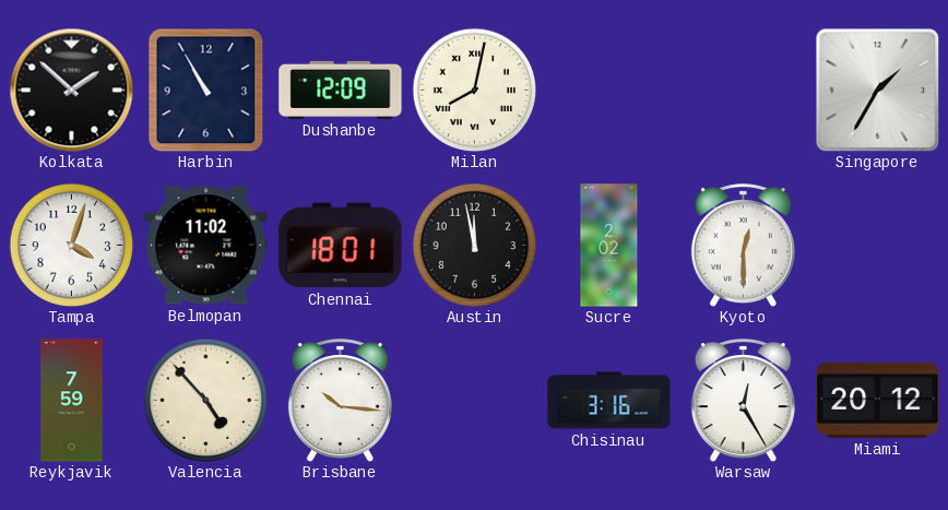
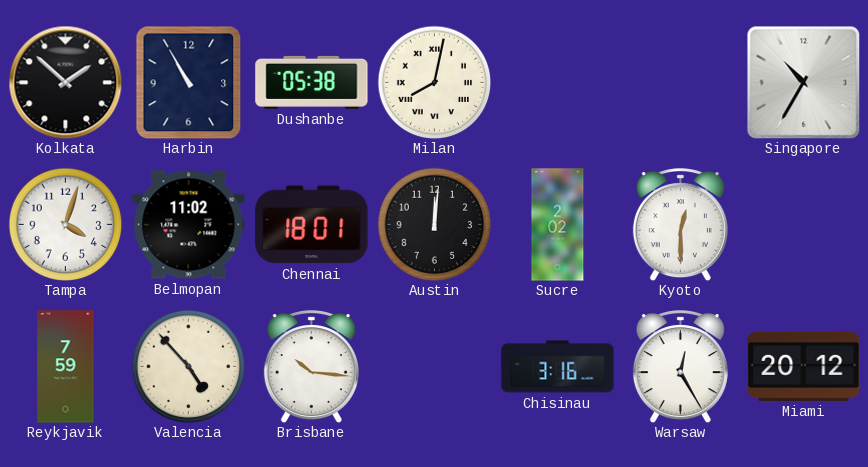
Dushanbe: 12:09 -> 05:38
Singapore: 1:35 -> 10:35
Austin: 11:58 -> 12:01
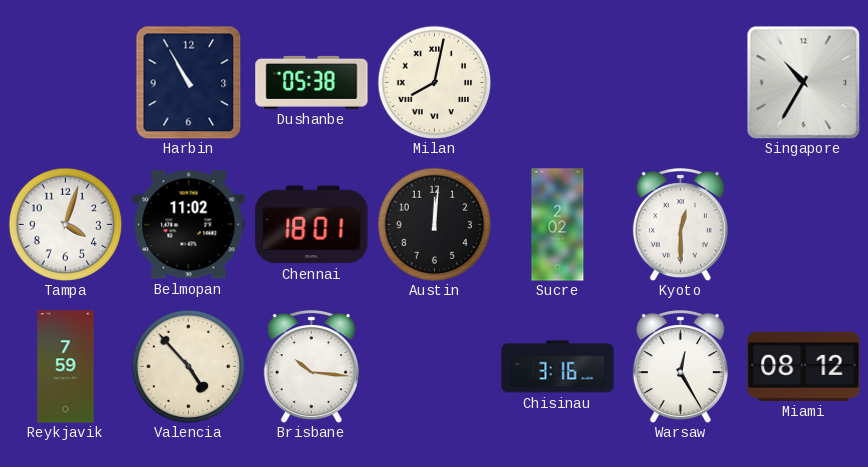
Kolkata: 1:52 -> none
Miami: 20:12 -> 08:12
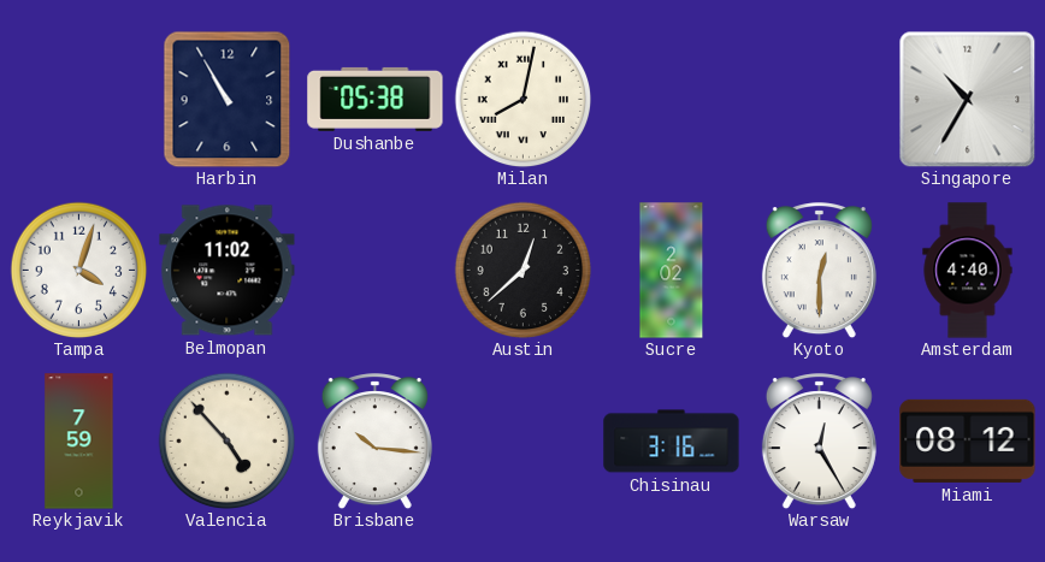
Chennai: 18:01 -> none
Austin: 12:01 -> 12:38
Amsterdam: none -> 4:40
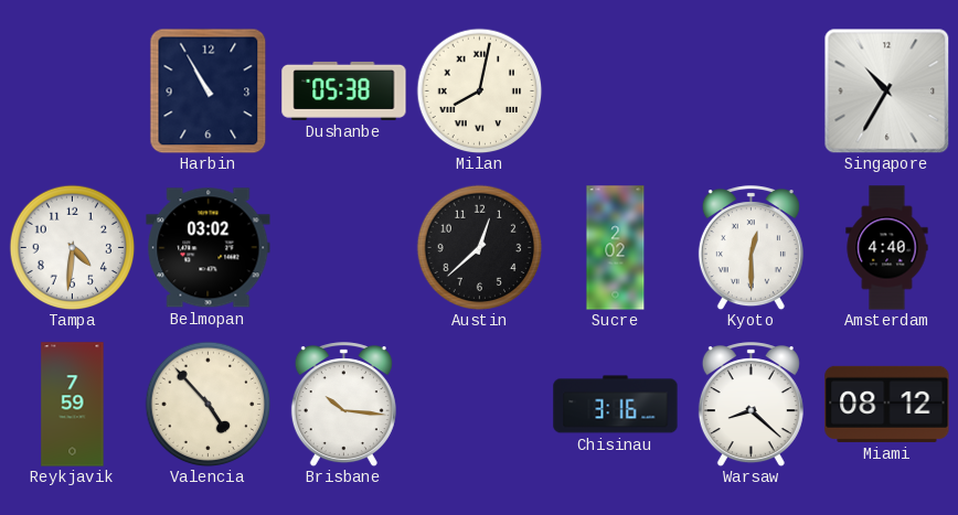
Tampa: 4:03 -> 4:31
Belmopan: 11:02 -> 03:02
Warsaw: 12:25 -> 8:22
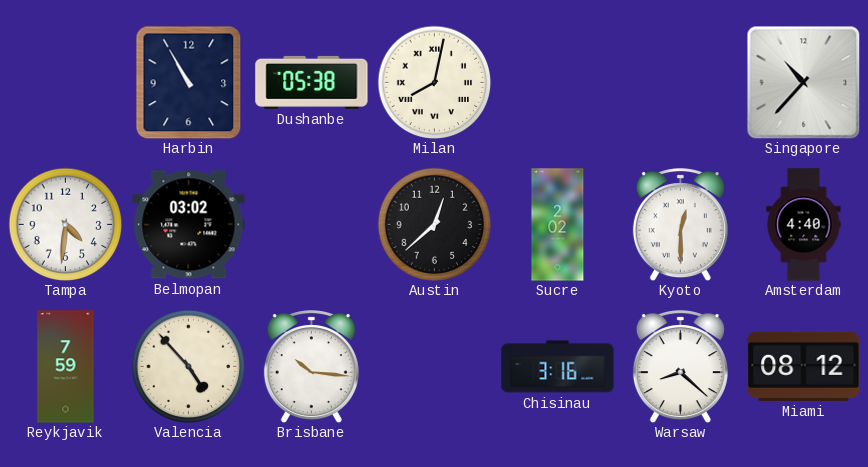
Singapore: 10:35 -> 10:37
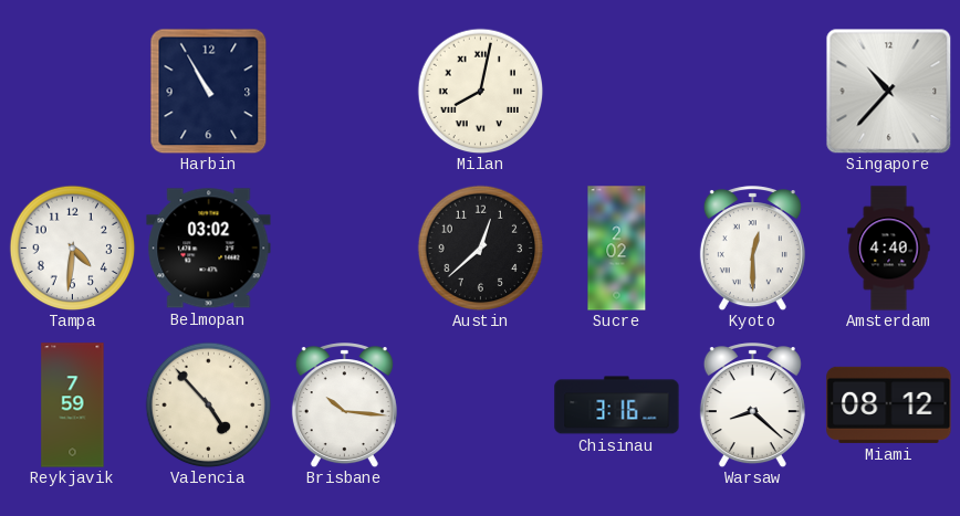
Dushanbe: 05:38 -> none
